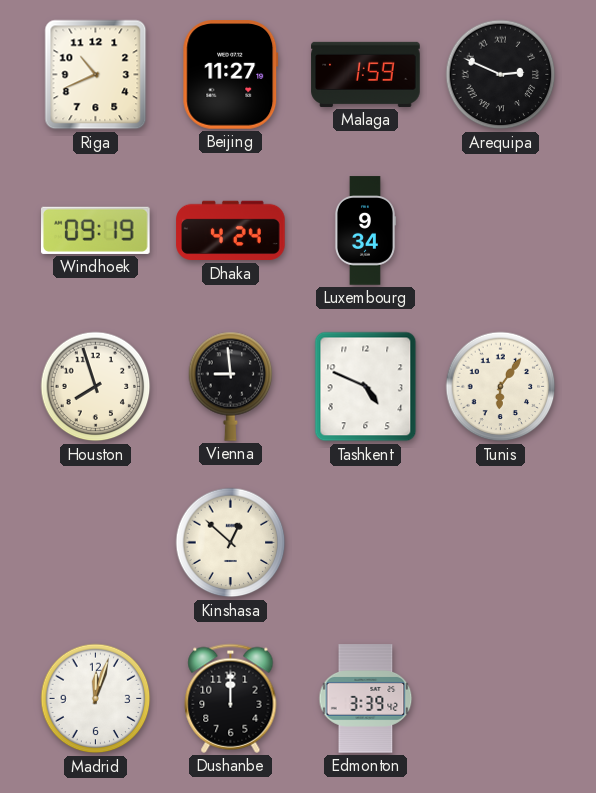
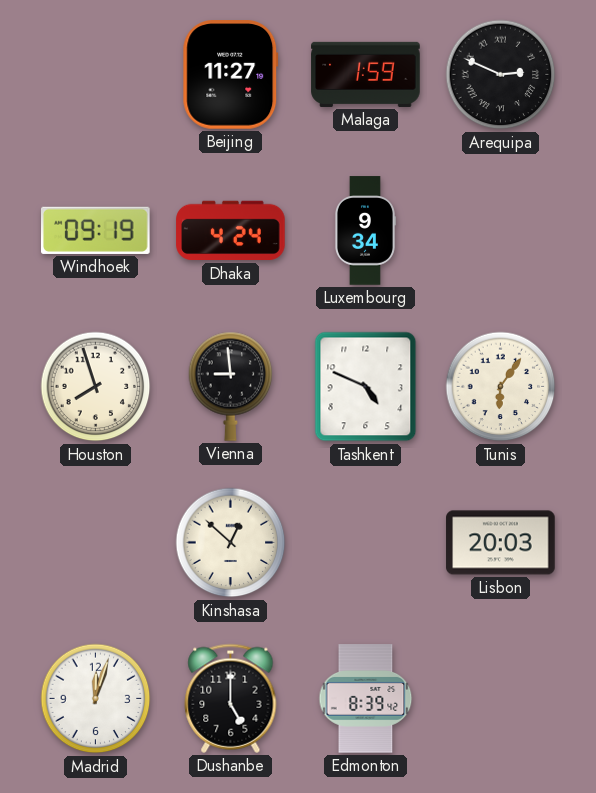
Riga: 10:41 -> none
Lisbon: none -> 20:03
Dushanbe: 12:00 -> 5:00
Edmonton: 3:39 -> 8:39
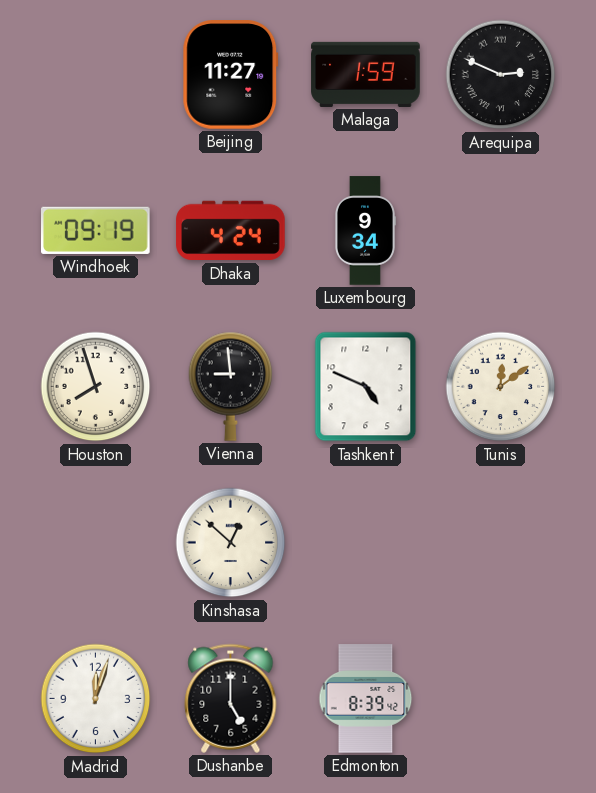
Tunis: 6:06 -> 12:09
Lisbon: 20:03 -> none
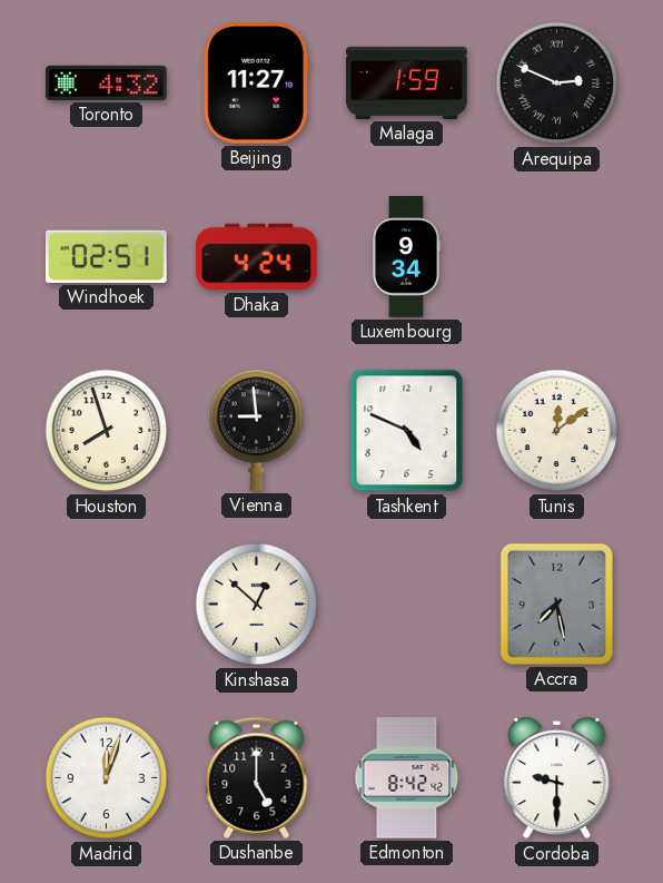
Toronto: none -> 4:32
Windhoek: 09:19 -> 02:51
Accra: none -> 7:28
Edmonton: 8:39 -> 8:42
Cordoba: none -> 9:30
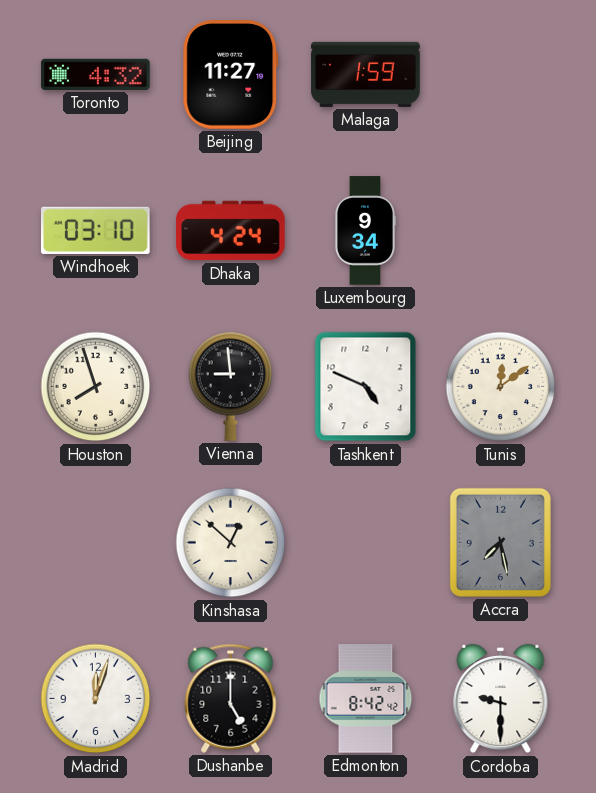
Arequipa: 2:49 -> none
Windhoek: 02:51 -> 03:10
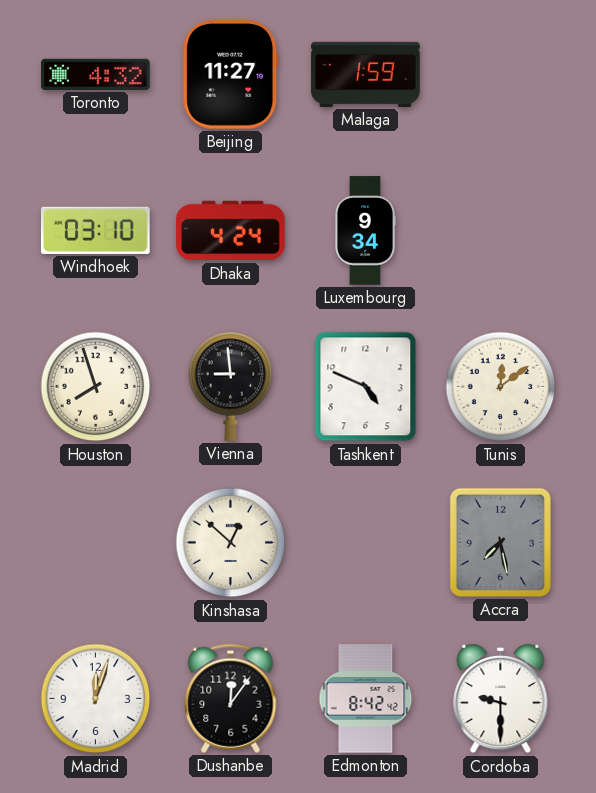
Dushanbe: 5:00 -> 12:06
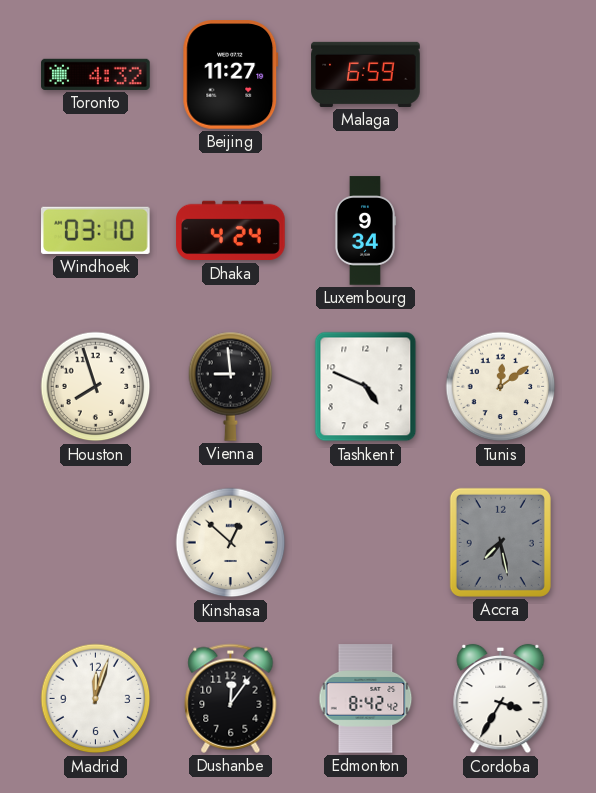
Malaga: 1:59 -> 6:59
Cordoba: 9:30 -> 3:35
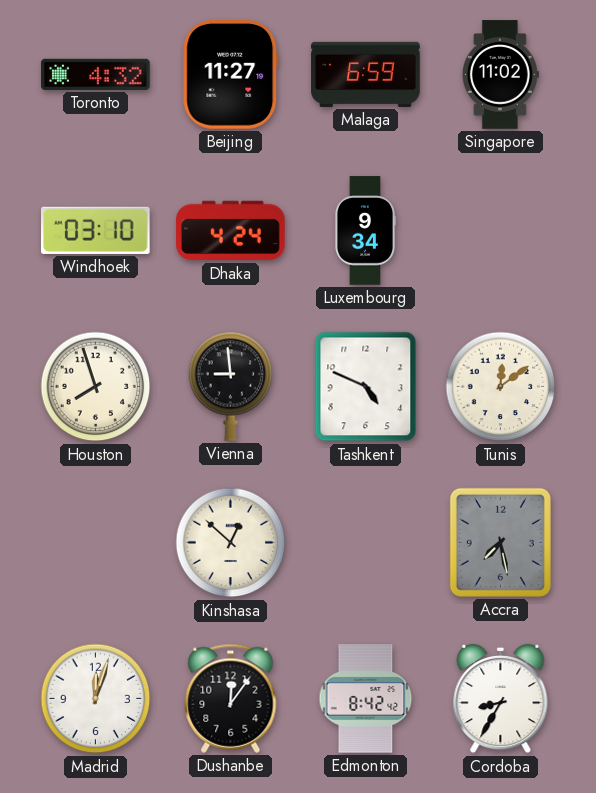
Singapore: none -> 11:02
Cordoba: 3:35 -> 8:35
